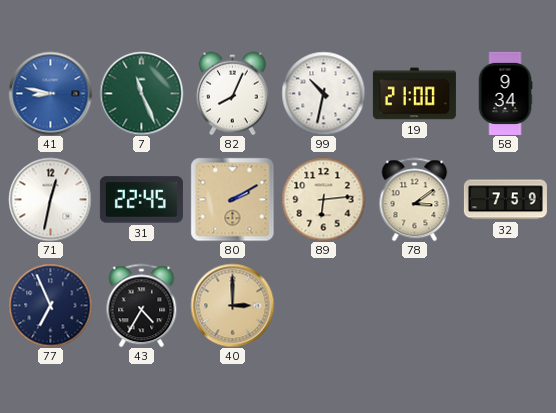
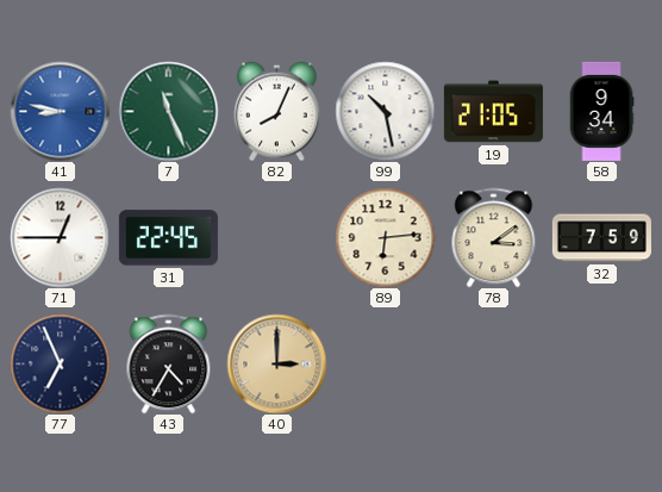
99: 10:32 -> 10:28
19: 21:00 -> 21:05
71: 12:32 -> 12:45
80: 2:10 -> none
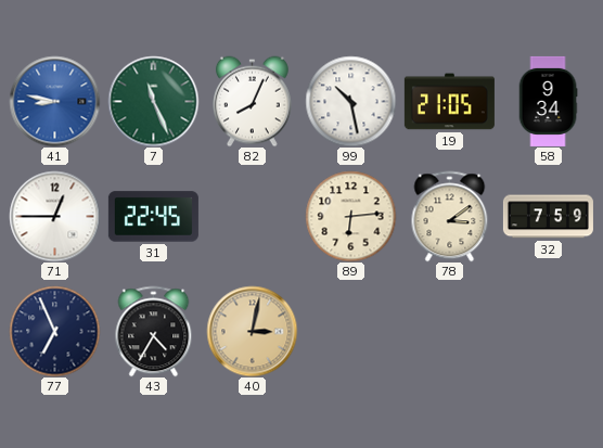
40: 3:00 -> 3:02
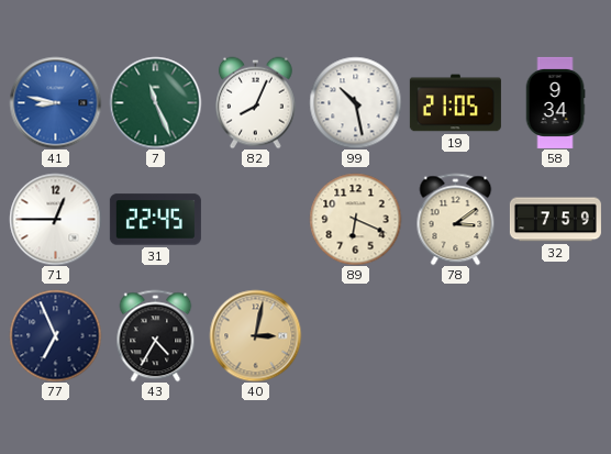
89: 6:14 -> 6:19
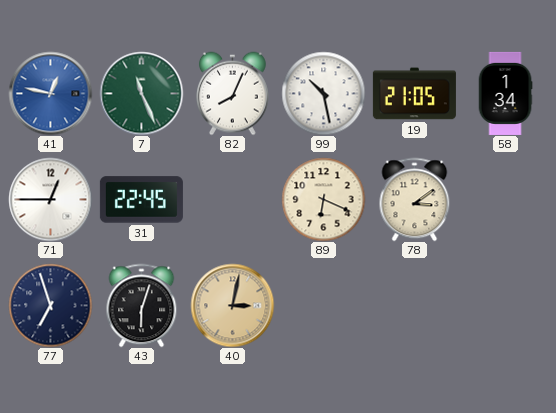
41: 8:47 -> 12:47
58: 9:34 -> 1:34
32: 7:59 -> none
77: 6:56 -> 6:57
43: 4:35 -> 6:03
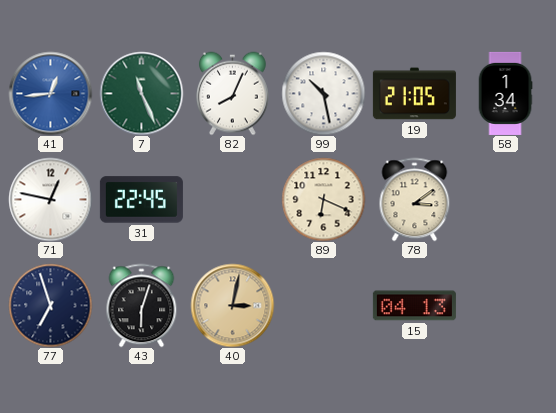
41: 12:47 -> 12:44
71: 12:45 -> 12:47
15: none -> 04:13
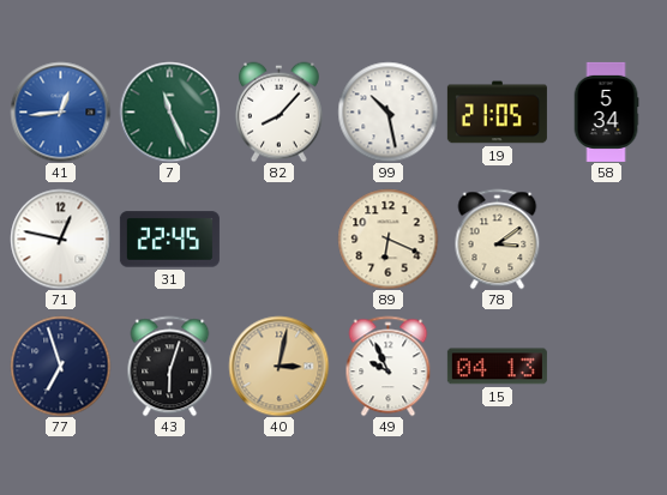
82: 8:04 -> 8:07
58: 1:34 -> 5:34
49: none -> 9:56
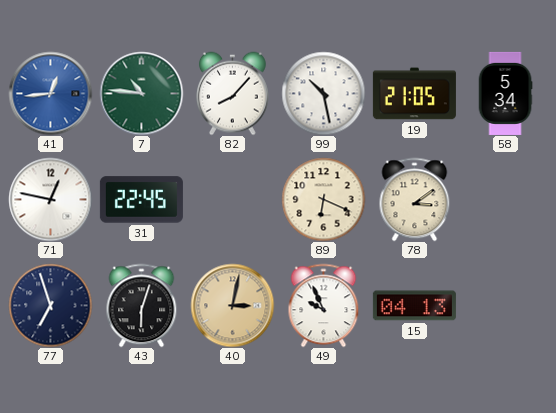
7: 11:26 -> 10:46
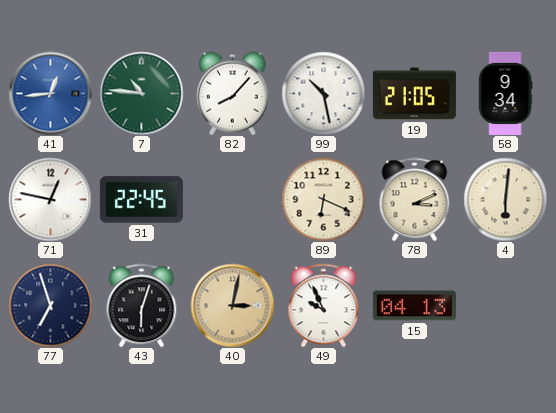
58: 5:34 -> 9:34
78: 3:09 -> 3:11
4: none -> 6:01
